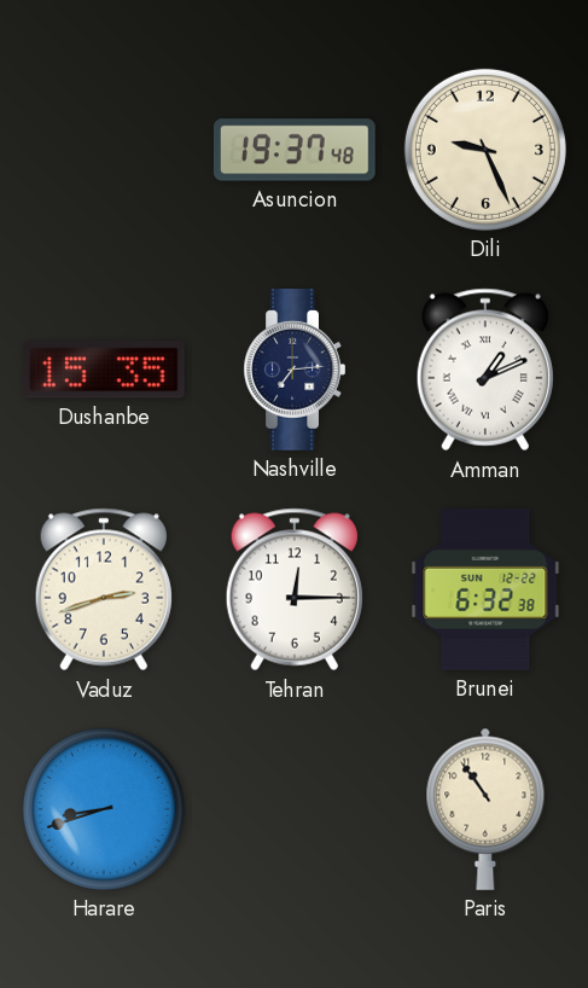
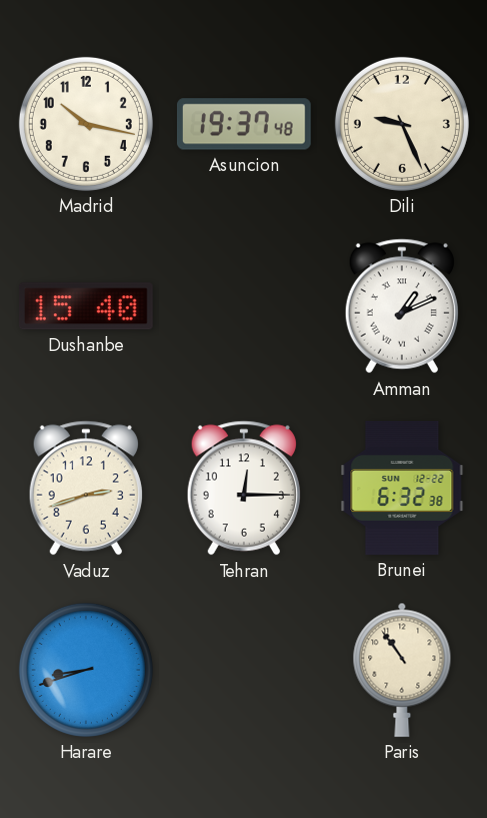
Madrid: none -> 10:17
Dushanbe: 15:35 -> 15:40
Nashville: 7:14 -> none
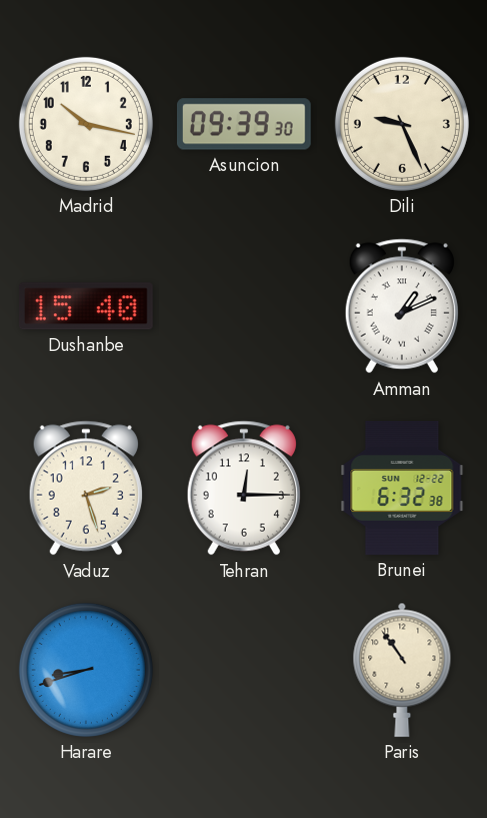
Asuncion: 19:37 -> 09:39
Vaduz: 2:42 -> 2:27
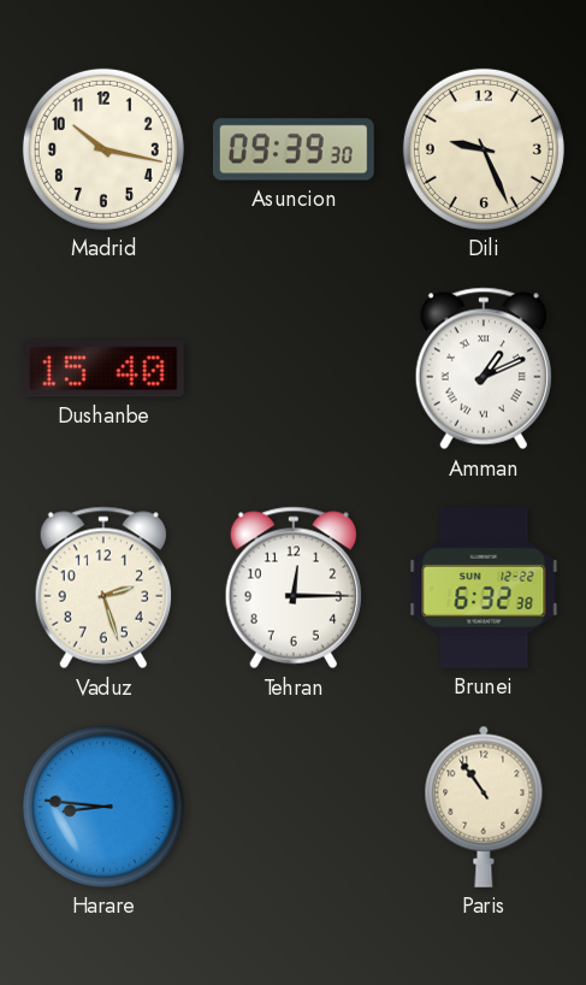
Harare: 8:42 -> 8:46
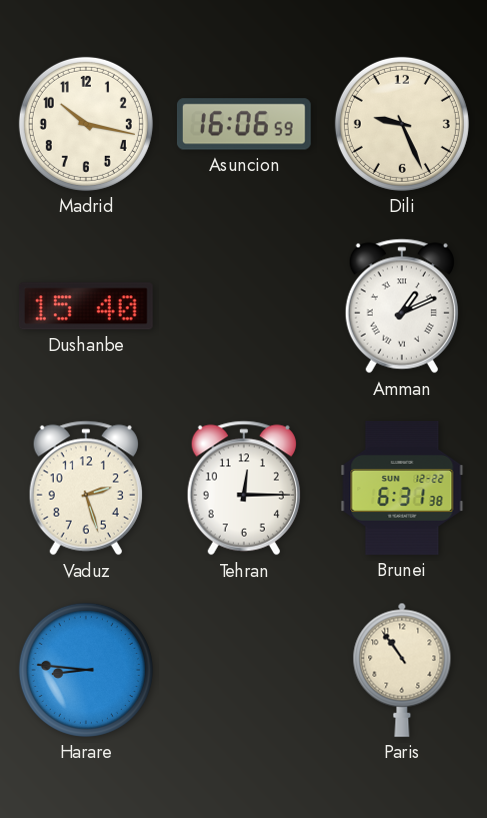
Asuncion: 09:39 -> 16:06
Brunei: 6:32 -> 6:31
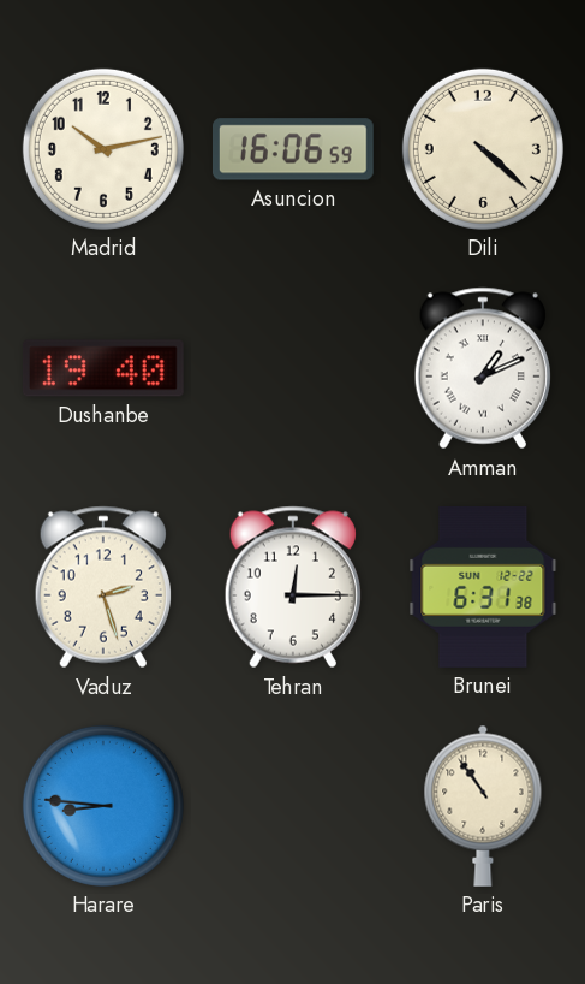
Madrid: 10:17 -> 10:13
Dili: 9:26 -> 4:22
Dushanbe: 15:40 -> 19:40
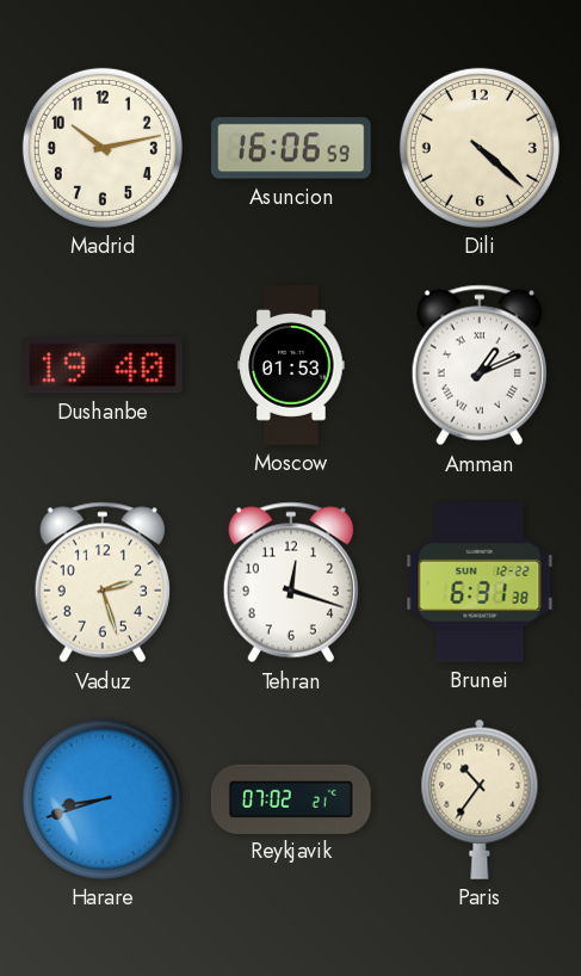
Moscow: none -> 01:53
Tehran: 12:15 -> 12:18
Harare: 8:46 -> 8:42
Reykjavik: none -> 07:02
Paris: 10:54 -> 10:36
